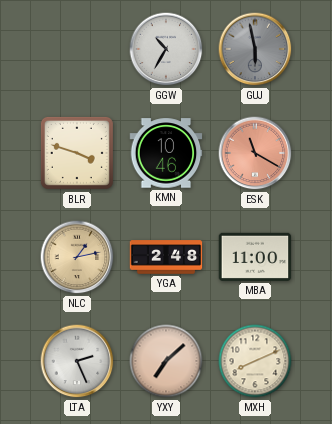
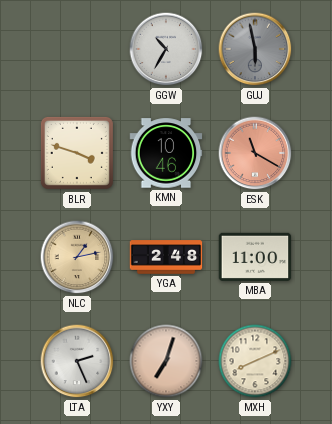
YXY: 7:08 -> 7:03
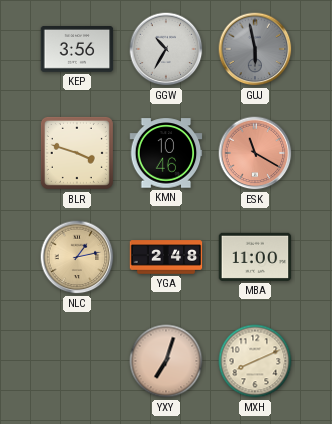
KEP: none -> 3:56
LTA: 2:26 -> none
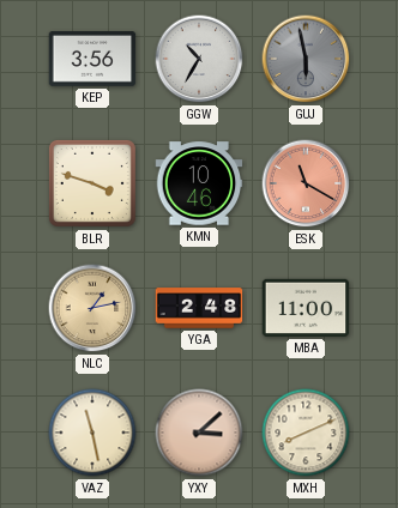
VAZ: none -> 11:28
YXY: 7:03 -> 3:08
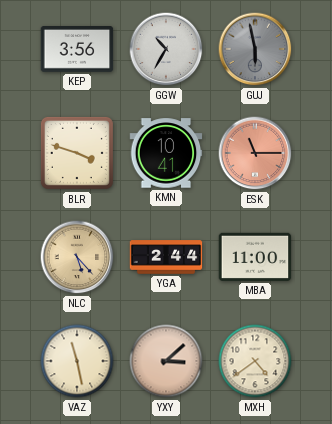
KMN: 10:46 -> 10:41
ESK: 11:20 -> 11:15
NLC: 1:13 -> 5:23
YGA: 2:48 -> 2:44
MXH: 8:11 -> 4:39
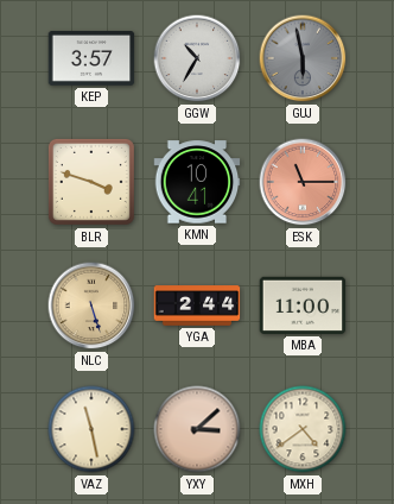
KEP: 3:56 -> 3:57
NLC: 5:23 -> 5:27
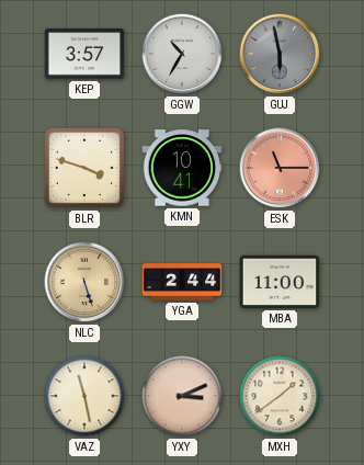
YXY: 3:08 -> 3:11
MXH: 4:39 -> 1:39
